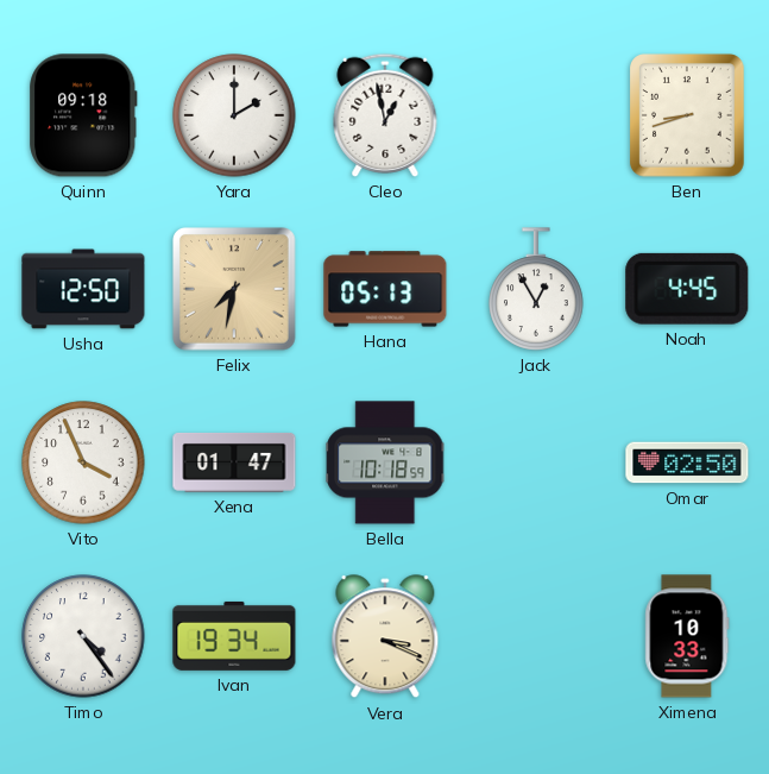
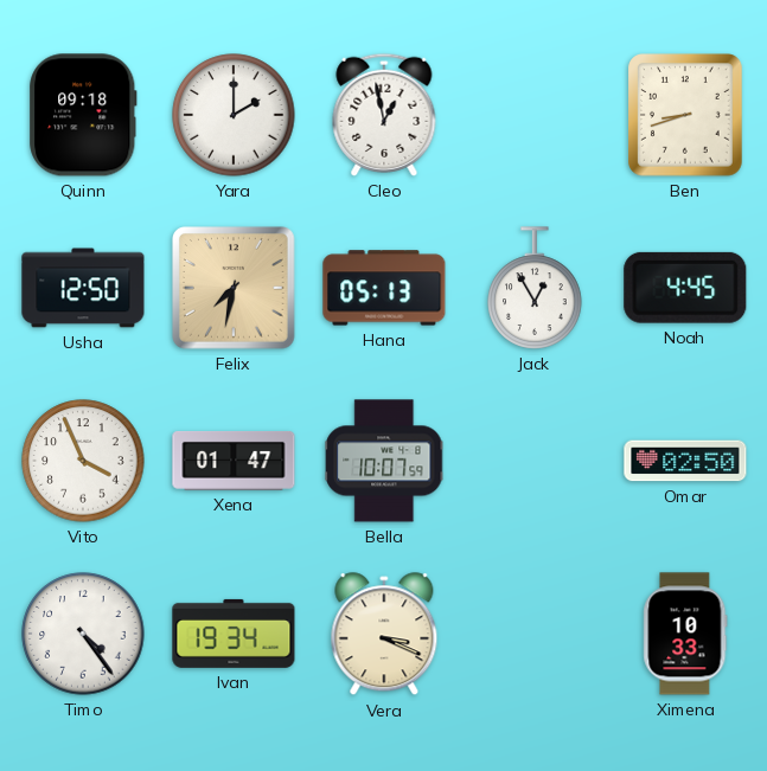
Bella: 10:18 -> 10:07
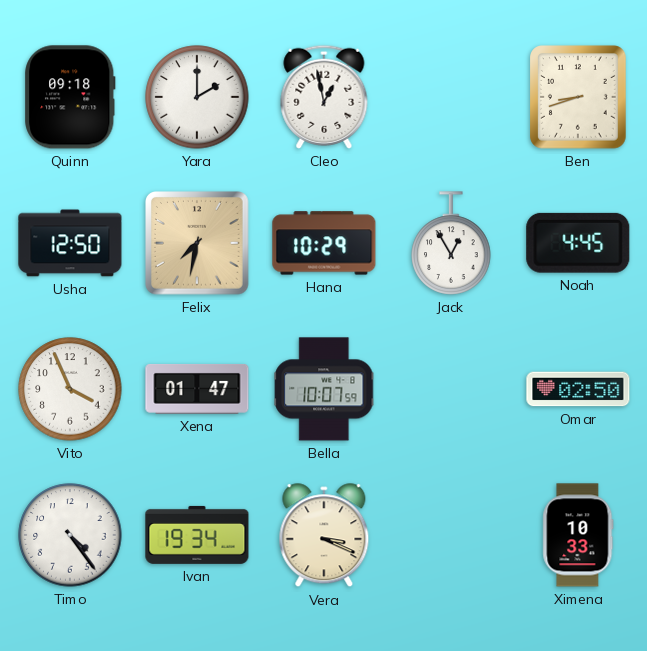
Hana: 05:13 -> 10:29
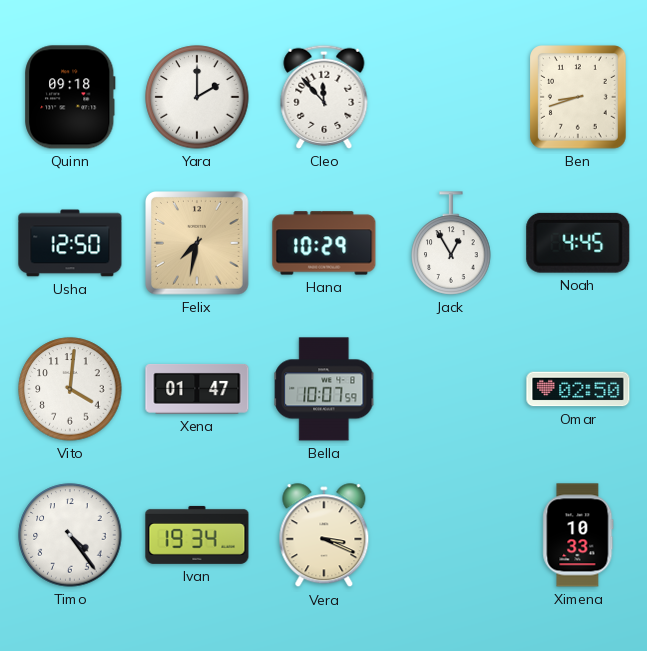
Cleo: 12:58 -> 11:53
Vito: 3:56 -> 4:01
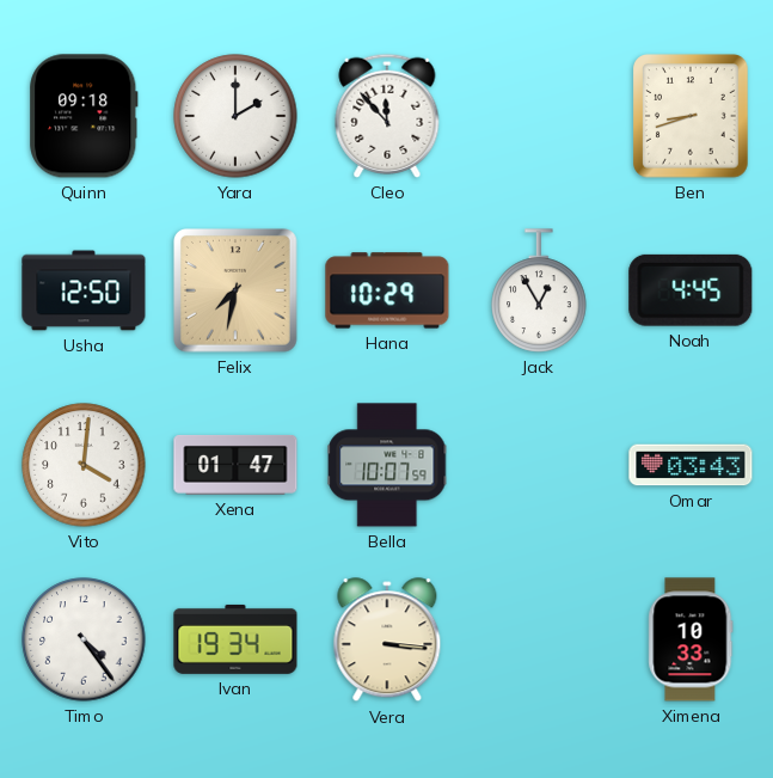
Omar: 02:50 -> 03:43
Vera: 3:19 -> 3:16
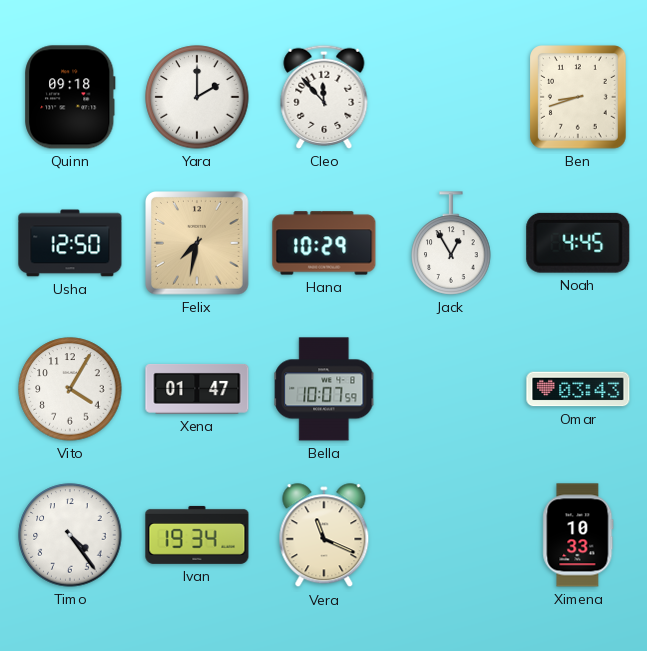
Vito: 4:01 -> 4:05
Vera: 3:16 -> 11:19
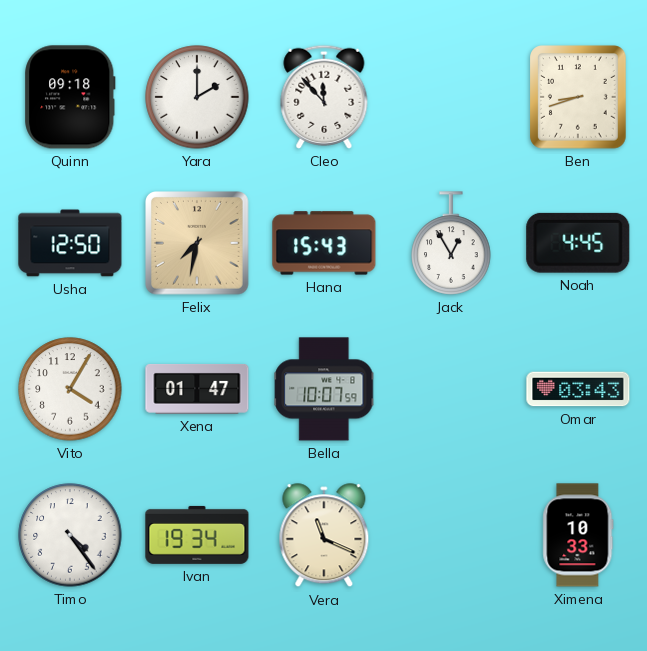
Hana: 10:29 -> 15:43
